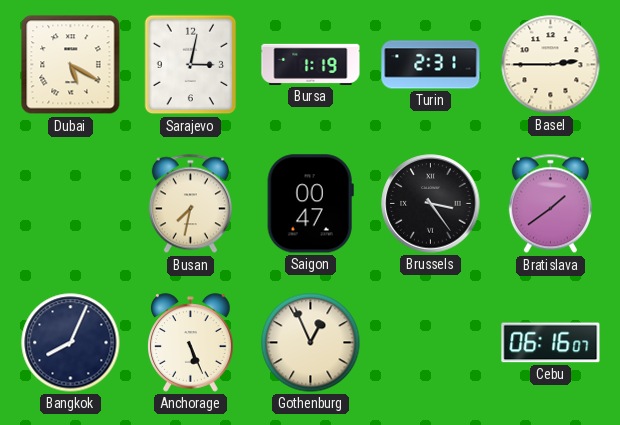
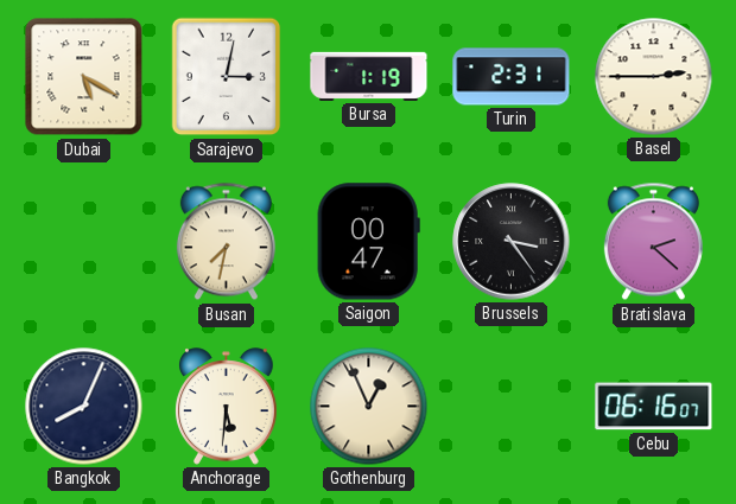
Bratislava: 1:39 -> 2:22
Anchorage: 5:26 -> 5:31
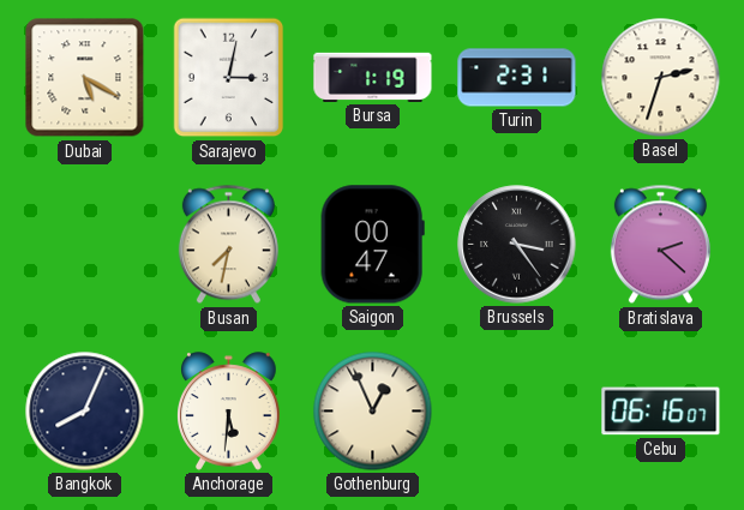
Basel: 2:45 -> 2:33
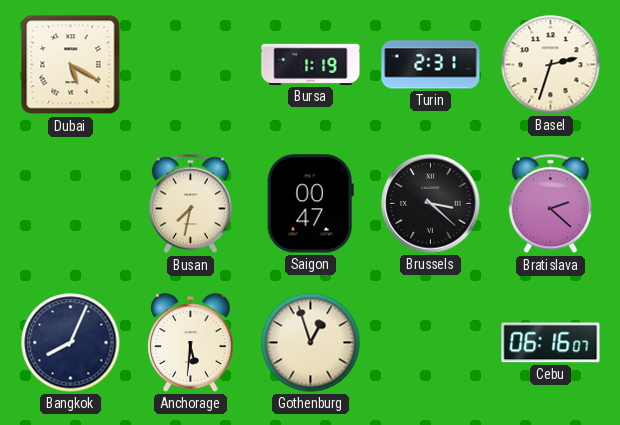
Sarajevo: 3:02 -> none
Brussels: 3:24 -> 3:22
Gothenburg: 12:56 -> 12:57
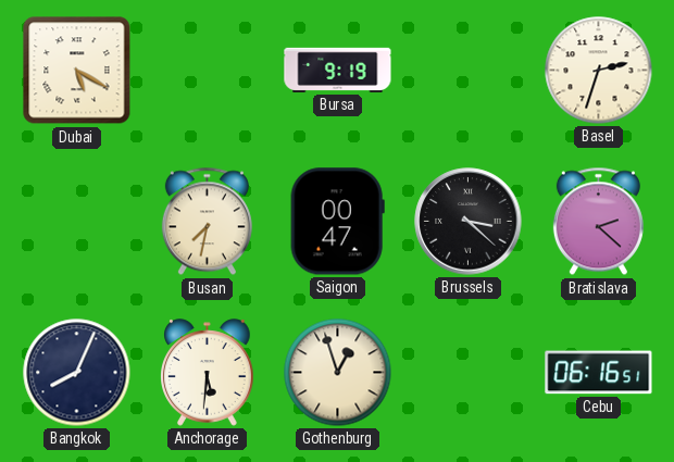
Bursa: 1:19 -> 9:19
Turin: 2:31 -> none
Cebu: 06:16:07 -> 06:16:51
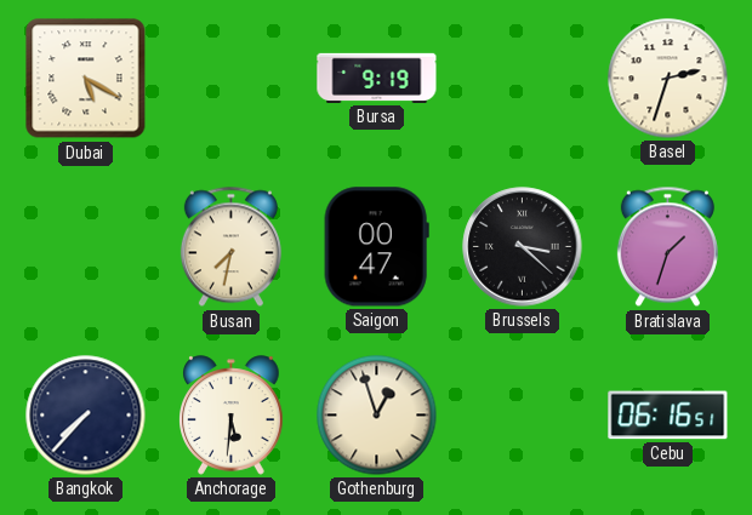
Bratislava: 2:22 -> 1:33
Bangkok: 8:04 -> 7:37
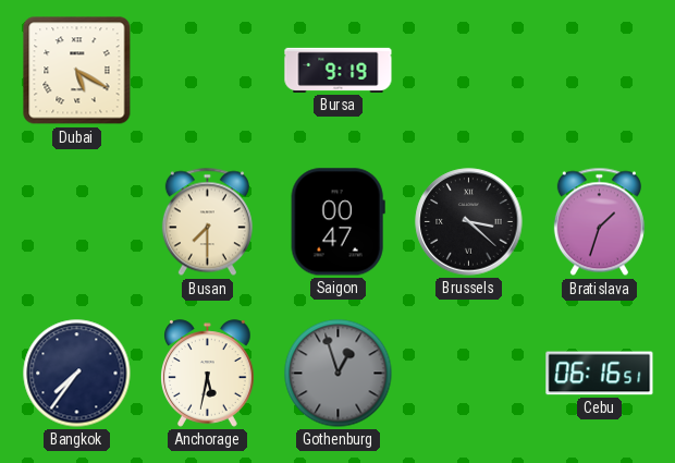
Basel: 2:33 -> none
Busan: 7:32 -> 7:30
Bangkok: 7:37 -> 7:36
Anchorage: 5:31 -> 5:32
Gothenburg dial: cream -> grey
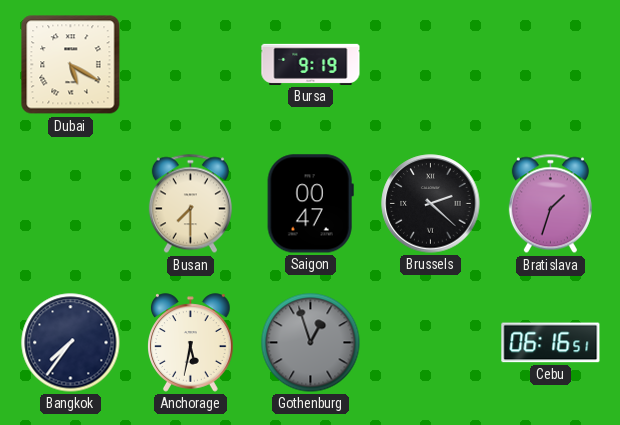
Brussels: 3:22 -> 2:22
